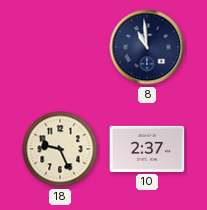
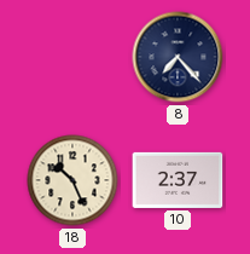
8: 10:59 -> 7:23
18: 9:26 -> 10:26
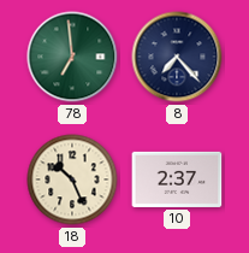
78: none -> 6:59
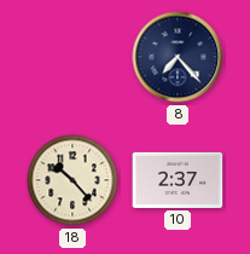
78: 6:59 -> none
18: 10:26 -> 10:23
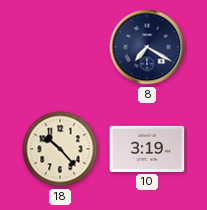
8: 7:23 -> 7:20
10: 2:37 -> 3:19
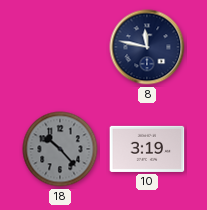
8: 7:20 -> 11:47
18 dial: cream -> grey
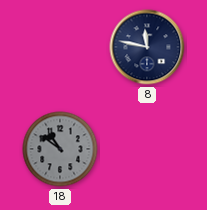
18: 10:23 -> 10:51
10: 3:19 -> none
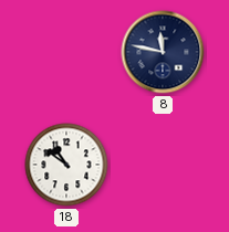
18 dial: grey -> white
